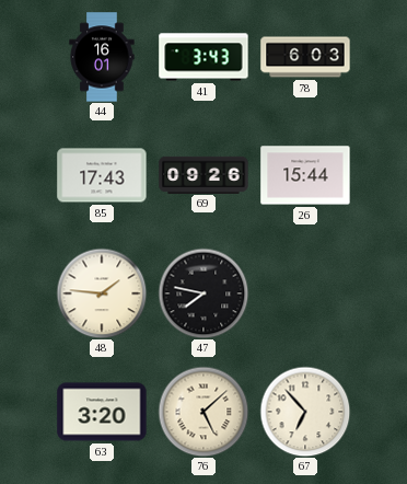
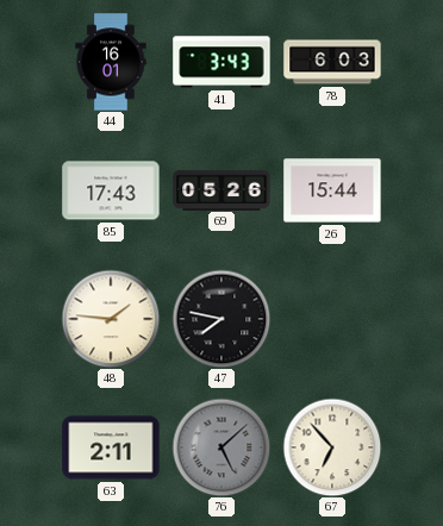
69: 09:26 -> 05:26
63: 3:20 -> 2:11
76 dial: cream -> grey
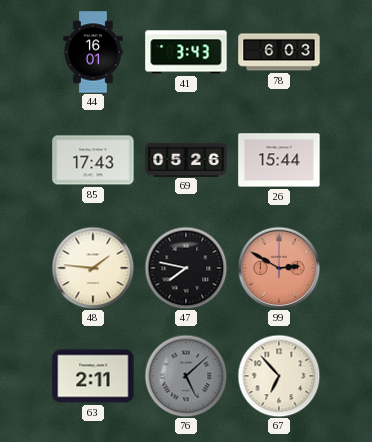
99: none -> 2:50
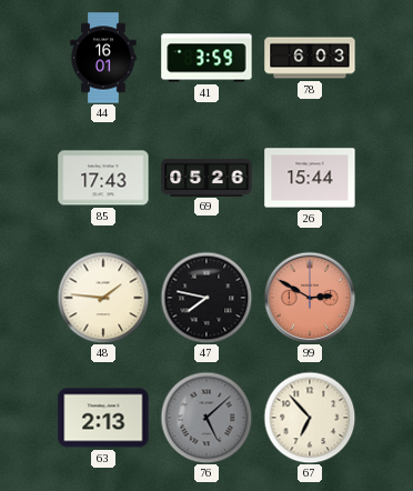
41: 3:43 -> 3:59
63: 2:11 -> 2:13
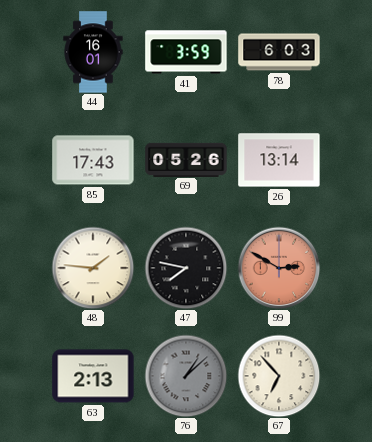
26: 15:44 -> 13:14
76: 5:08 -> 1:08
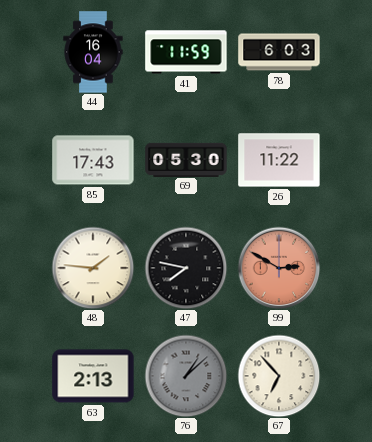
44: 16:01 -> 16:04
41: 3:59 -> 11:59
69: 05:26 -> 05:30
26: 13:14 -> 11:22
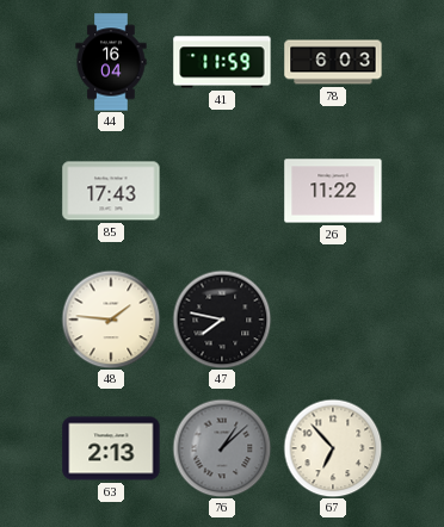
69: 05:30 -> none
99: 2:50 -> none
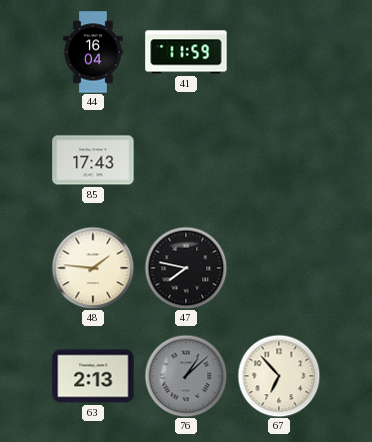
78: 6:03 -> none
26: 11:22 -> none
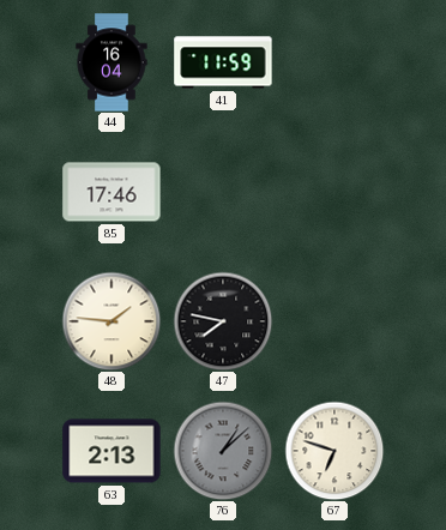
85: 17:43 -> 17:46
67: 6:53 -> 6:48
